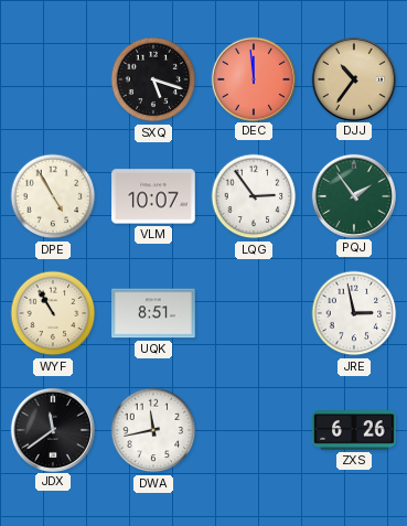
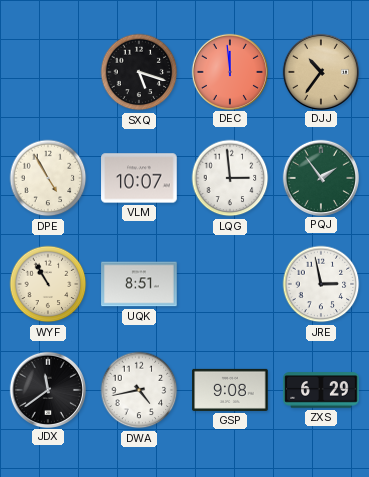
LQG: 2:54 -> 2:59
DWA: 11:43 -> 4:43
GSP: none -> 9:08
ZXS: 6:26 -> 6:29
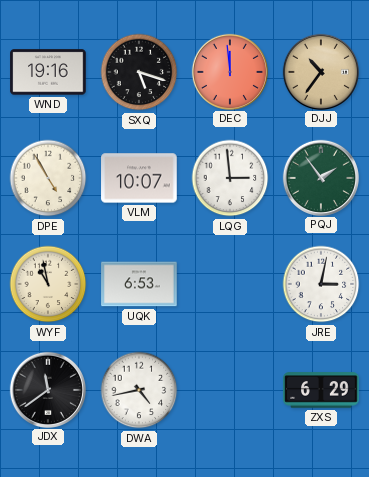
WND: none -> 19:16
WYF: 10:55 -> 10:58
UQK: 8:51 -> 6:53
JRE: 2:58 -> 3:02
GSP: 9:08 -> none
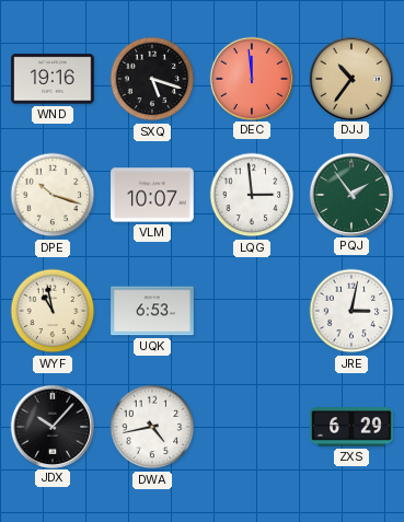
DPE: 4:55 -> 10:18
JDX: 11:39 -> 10:07
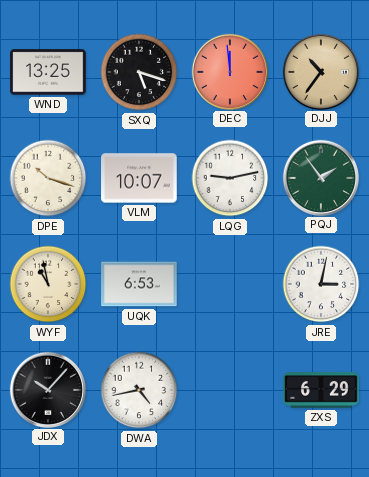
WND: 19:16 -> 13:25
LQG: 2:59 -> 9:13
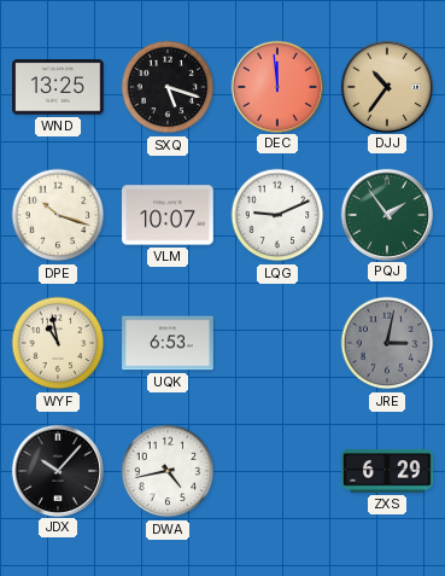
LQG: 9:13 -> 9:11
JRE dial: white -> grey
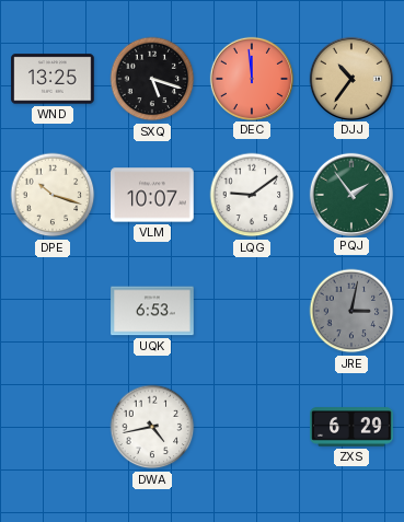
LQG: 9:11 -> 9:09
WYF: 10:58 -> none
JDX: 10:07 -> none
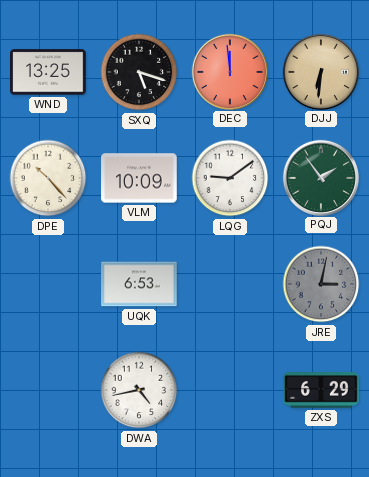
DJJ: 10:36 -> 6:31
DPE: 10:18 -> 10:23
VLM: 10:07 -> 10:09
